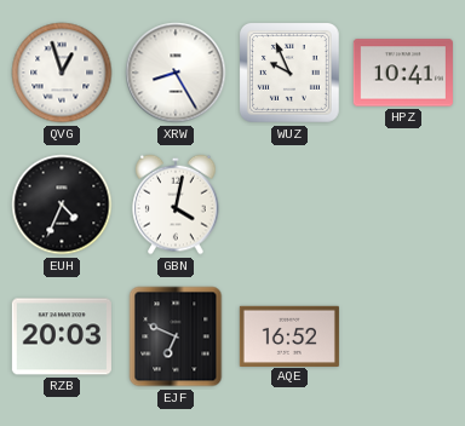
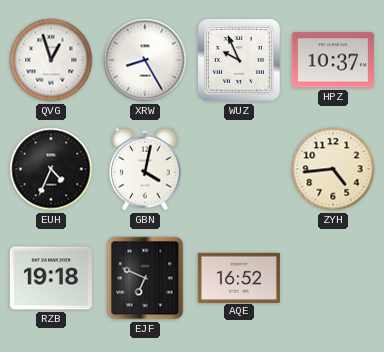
HPZ: 10:41 -> 10:37
ZYH: none -> 4:44
RZB: 20:03 -> 19:18
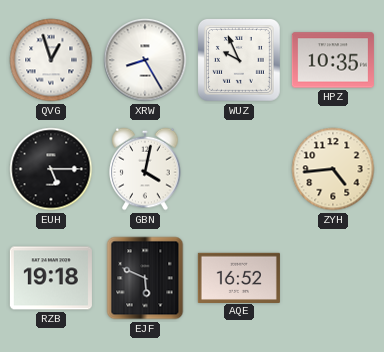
HPZ: 10:37 -> 10:35
EUH: 4:34 -> 5:15
EJF: 6:49 -> 5:49
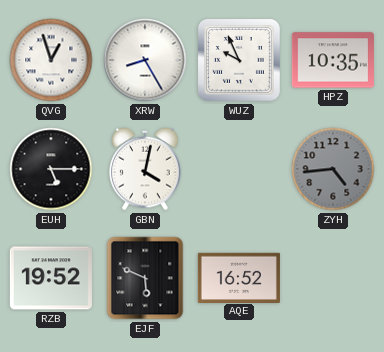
ZYH dial: cream -> grey
RZB: 19:18 -> 19:52
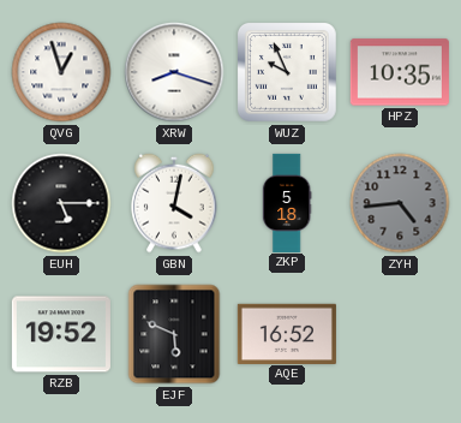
XRW: 8:25 -> 8:18
ZKP: none -> 5:18
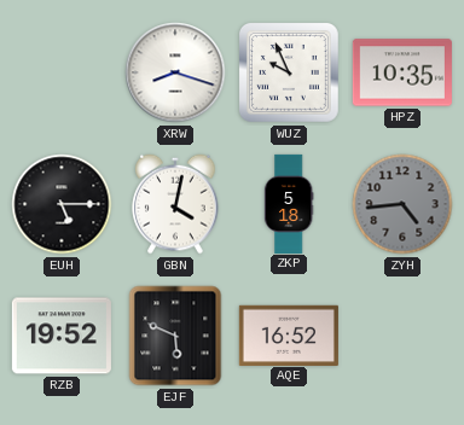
QVG: 12:57 -> none
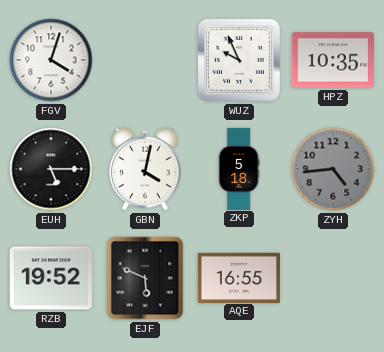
FGV: none -> 4:03
XRW: 8:18 -> none
AQE: 16:52 -> 16:55
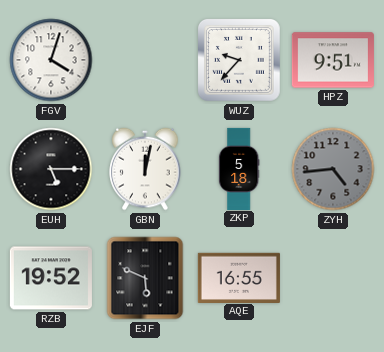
WUZ: 9:56 -> 9:37
HPZ: 10:35 -> 9:51
GBN: 4:02 -> 12:02
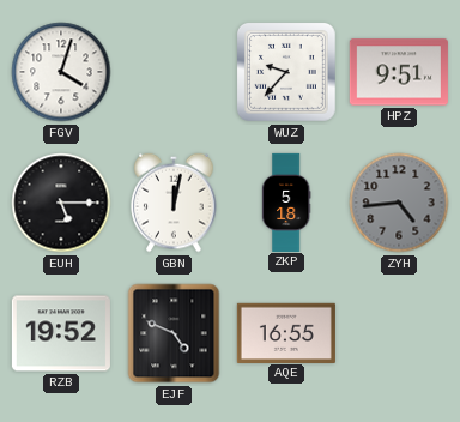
EJF: 5:49 -> 4:49
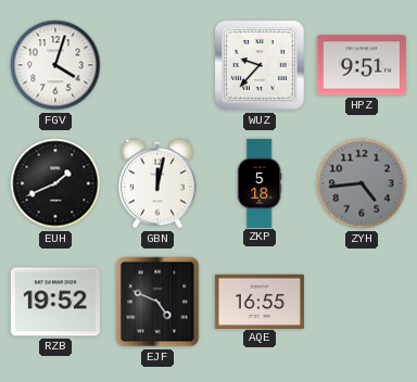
EUH: 5:15 -> 1:41
